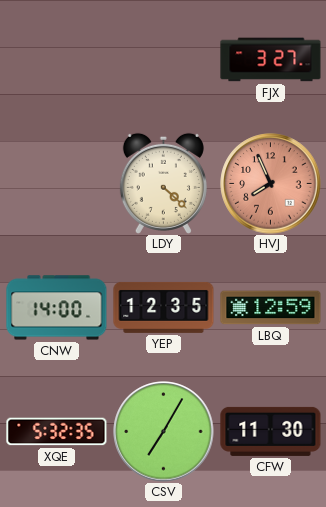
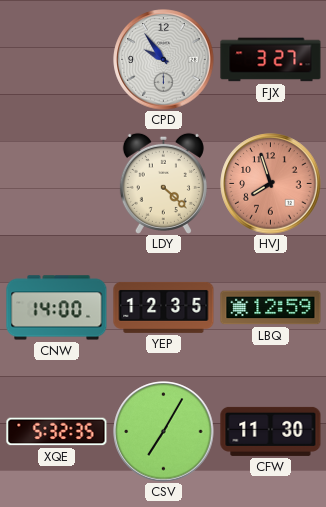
CPD: none -> 9:54
HVJ: 7:56 -> 7:57
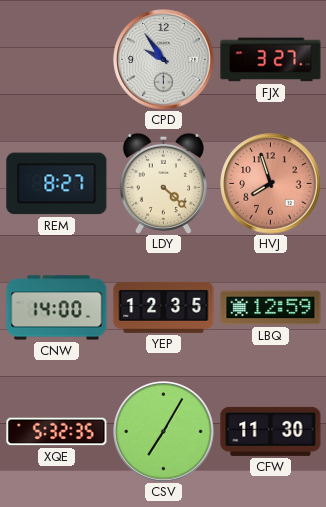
REM: none -> 8:27
